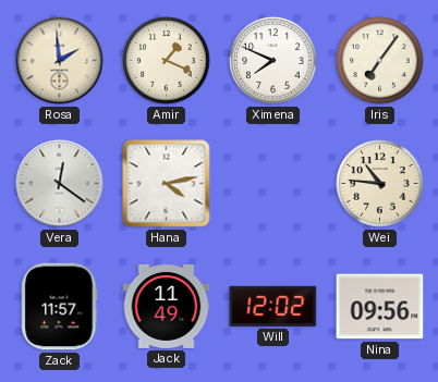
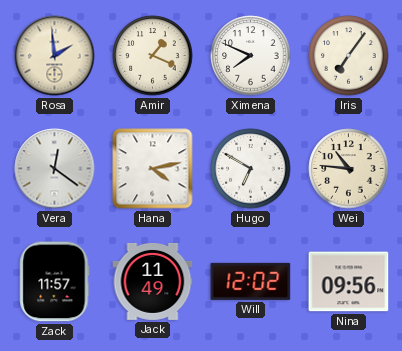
Hugo: none -> 6:50
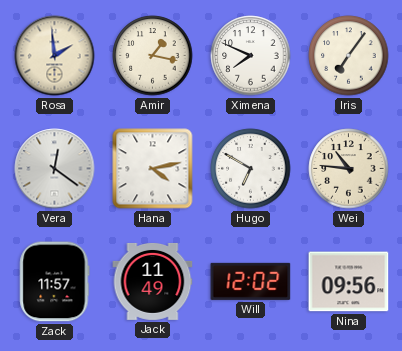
Amir: 1:19 -> 1:17
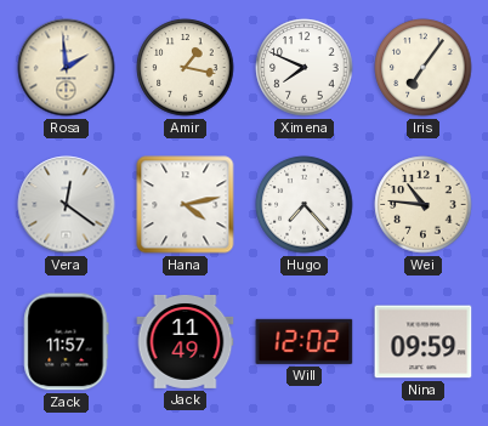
Hugo: 6:50 -> 7:23
Nina: 09:56 -> 09:59
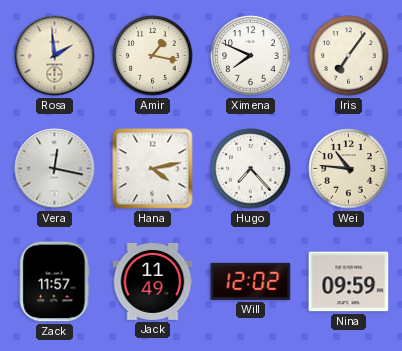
Vera: 12:21 -> 12:17
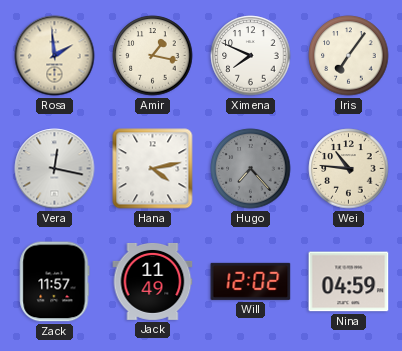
Hugo dial: white -> grey
Nina: 09:59 -> 04:59
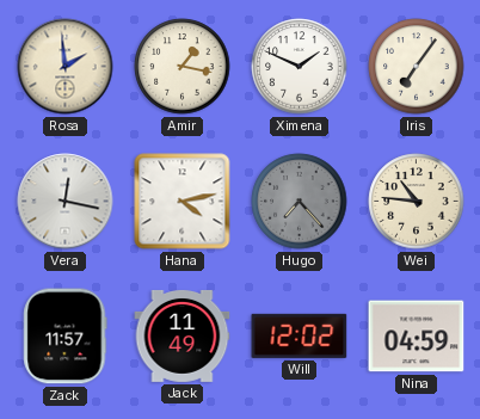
Ximena: 7:49 -> 1:49
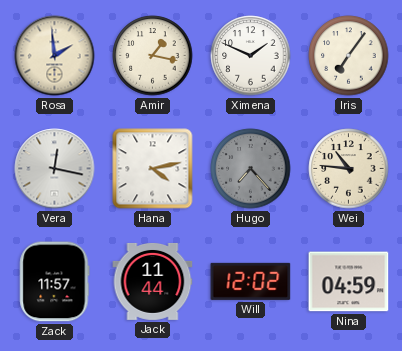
Jack: 11:49 -> 11:44
